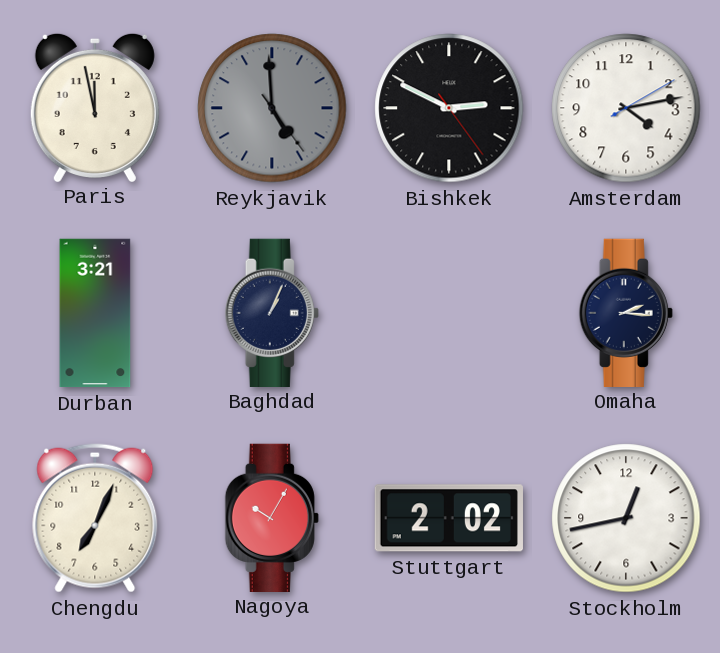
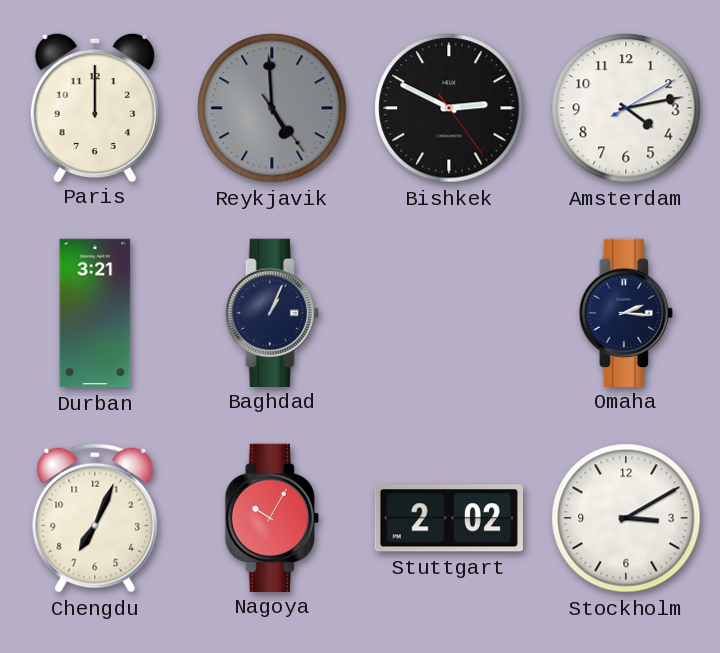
Paris: 11:58 -> 12:00
Stockholm: 12:43 -> 3:10
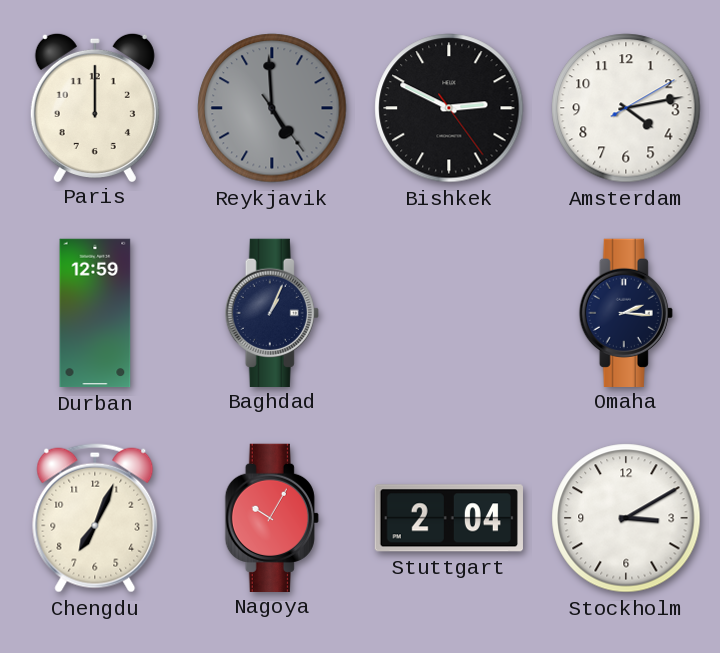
Durban: 3:21 -> 12:59
Stuttgart: 2:02 -> 2:04
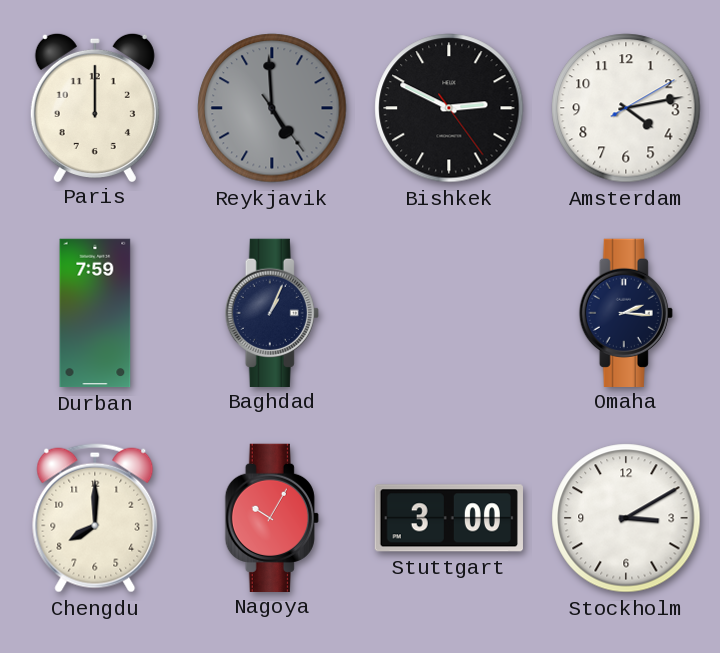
Durban: 12:59 -> 7:59
Chengdu: 7:04 -> 8:00
Stuttgart: 2:04 -> 3:00
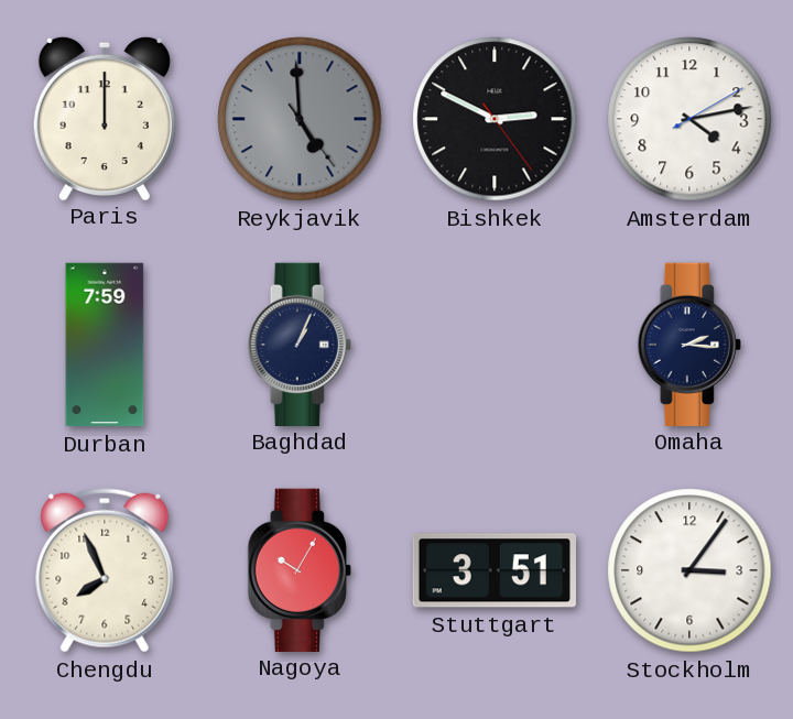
Chengdu: 8:00 -> 7:56
Stuttgart: 3:00 -> 3:51
Stockholm: 3:10 -> 3:06
